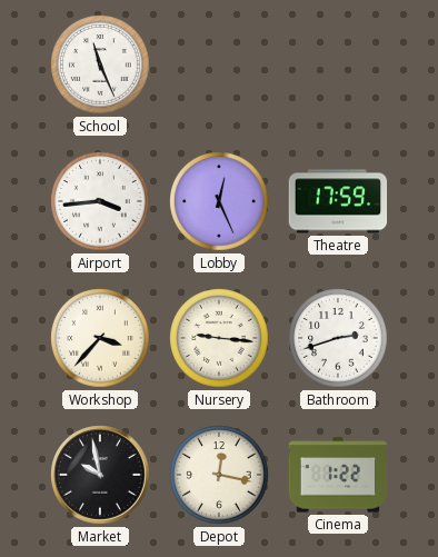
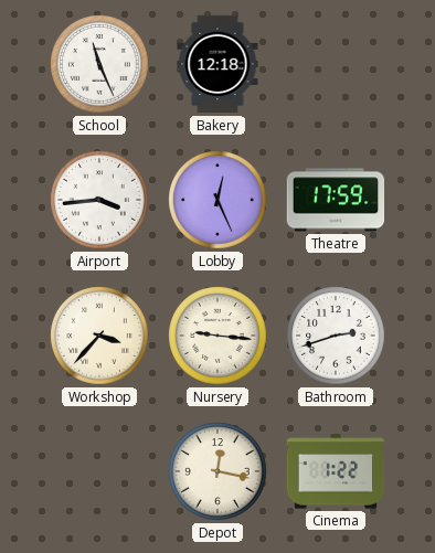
Bakery: none -> 12:18
Market: 9:58 -> none
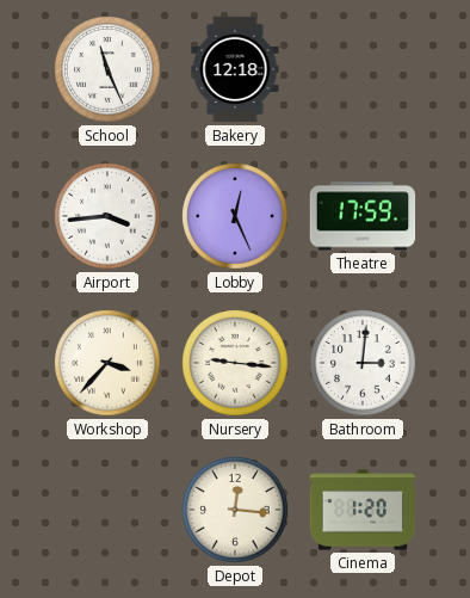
Bathroom: 2:42 -> 3:01
Depot: 12:17 -> 12:16
Cinema: 1:22 -> 1:20
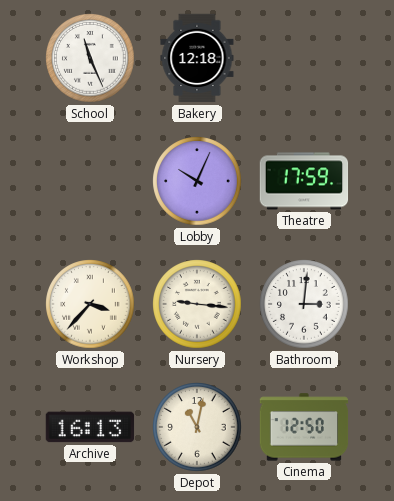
Airport: 3:44 -> none
Lobby: 12:26 -> 10:04
Archive: none -> 16:13
Depot: 12:16 -> 11:02
Cinema: 1:20 -> 12:50
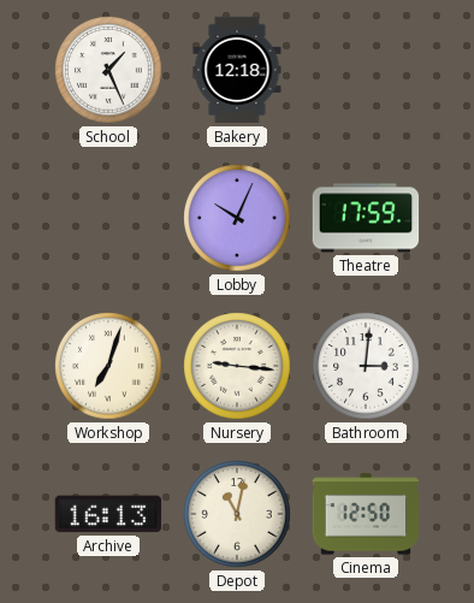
School: 11:26 -> 1:26
Workshop: 3:37 -> 7:03
